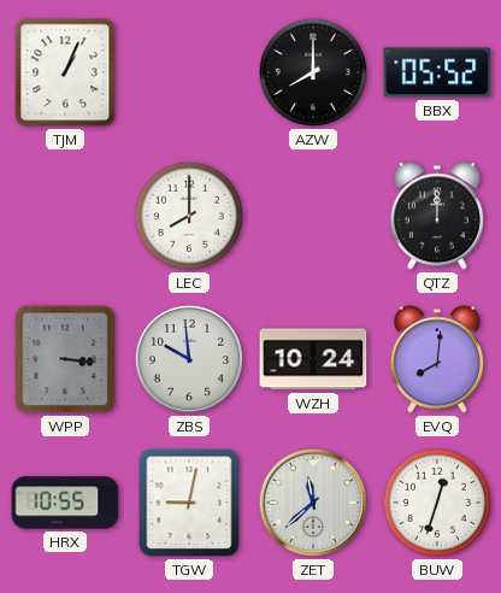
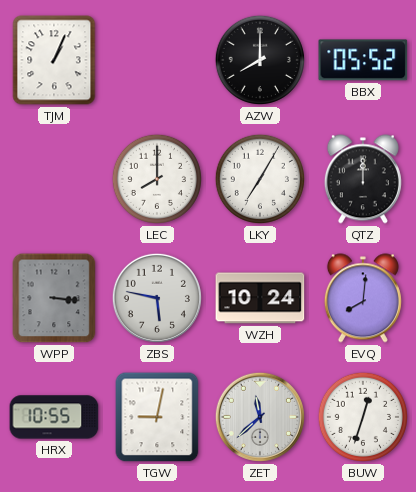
LKY: none -> 7:05
ZBS: 9:59 -> 5:47
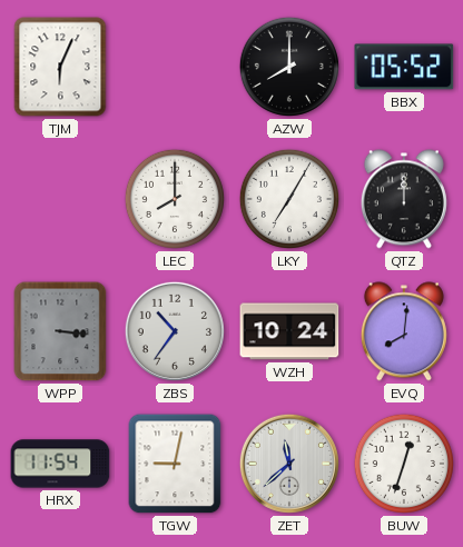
TJM: 1:04 -> 6:04
ZBS: 5:47 -> 10:36
HRX: 10:55 -> 11:54
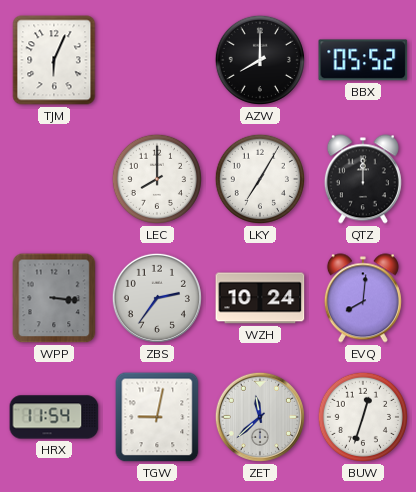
ZBS: 10:36 -> 2:36
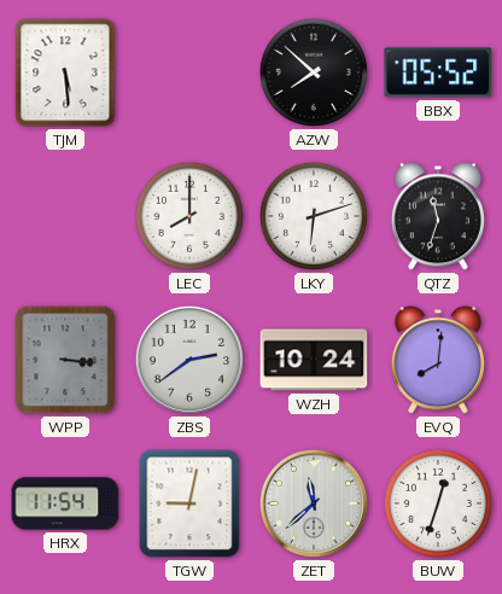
TJM: 6:04 -> 5:29
AZW: 8:00 -> 7:52
LKY: 7:05 -> 6:12
QTZ: 12:00 -> 11:33
ZBS: 2:36 -> 2:39
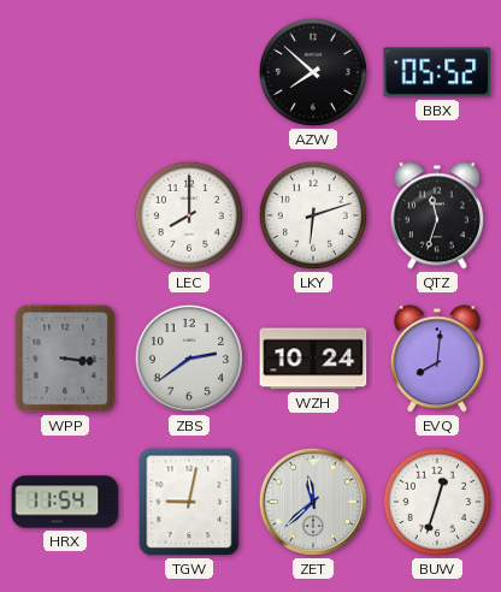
TJM: 5:29 -> none
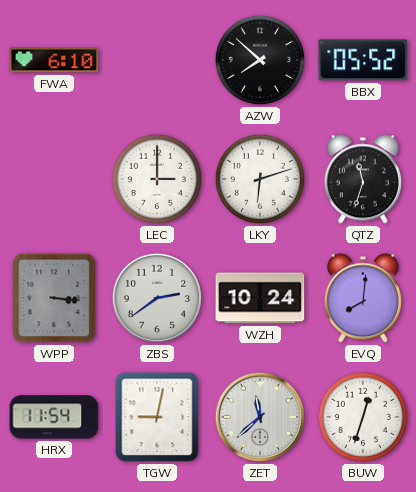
FWA: none -> 6:10
LEC: 8:00 -> 3:00
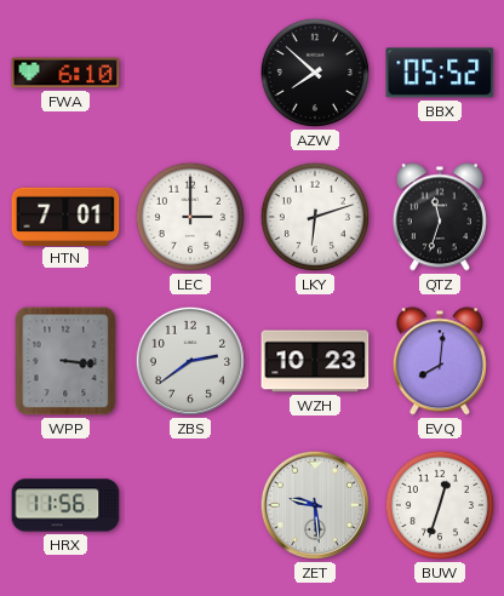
HTN: none -> 7:01
WZH: 10:24 -> 10:23
HRX: 11:54 -> 11:56
TGW: 9:02 -> none
ZET: 11:38 -> 9:29
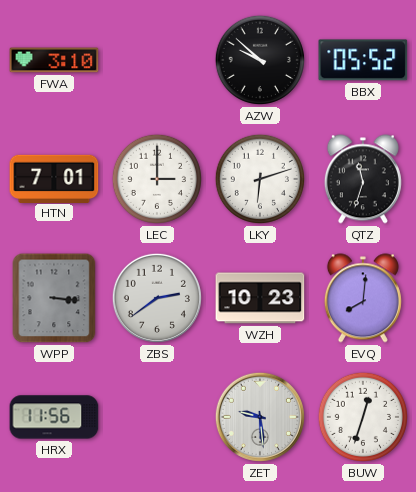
FWA: 6:10 -> 3:10
AZW: 7:52 -> 9:52
